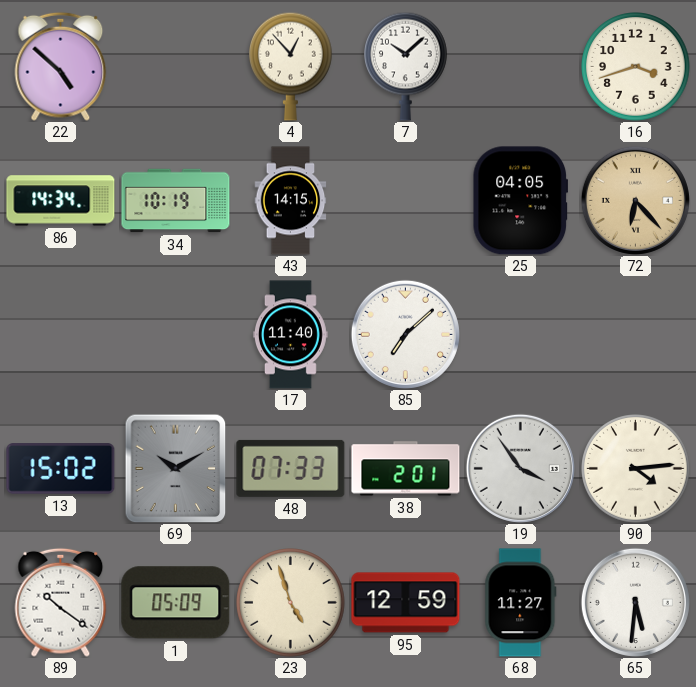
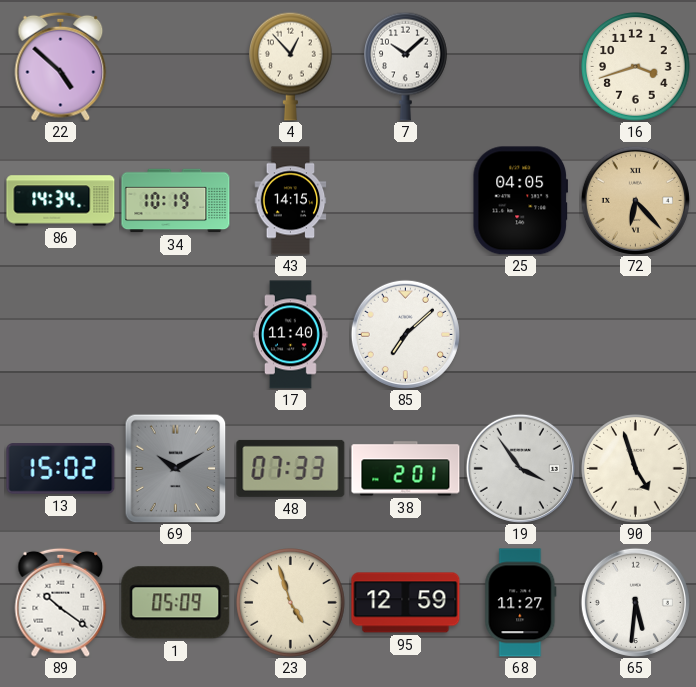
90: 4:14 -> 4:57
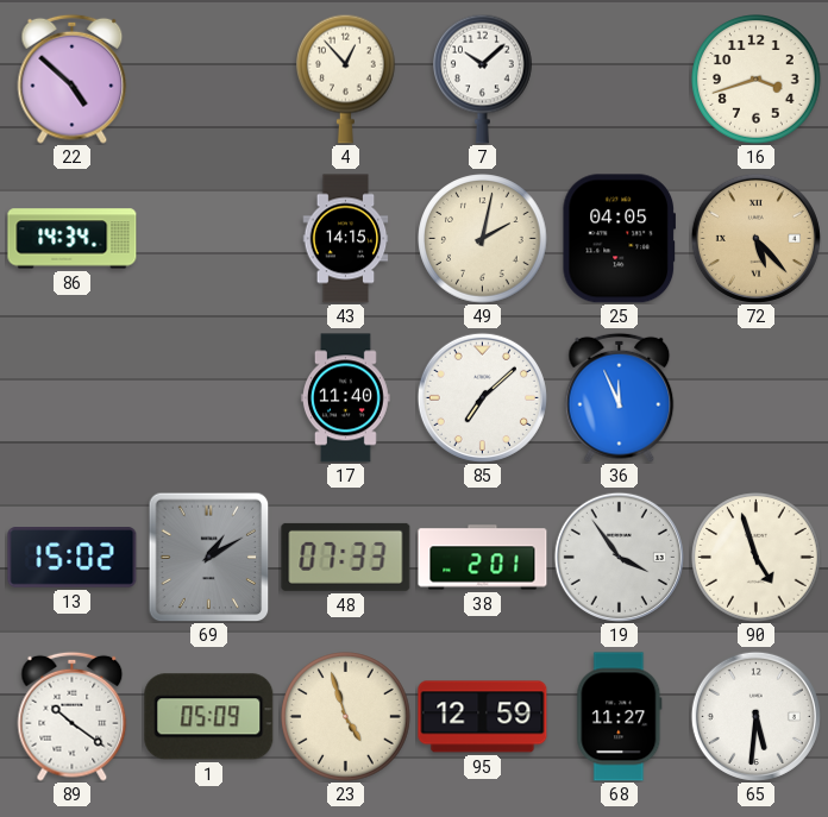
34: 10:19 -> none
49: none -> 2:02
72: 6:23 -> 5:23
36: none -> 11:56
69: 10:10 -> 1:10
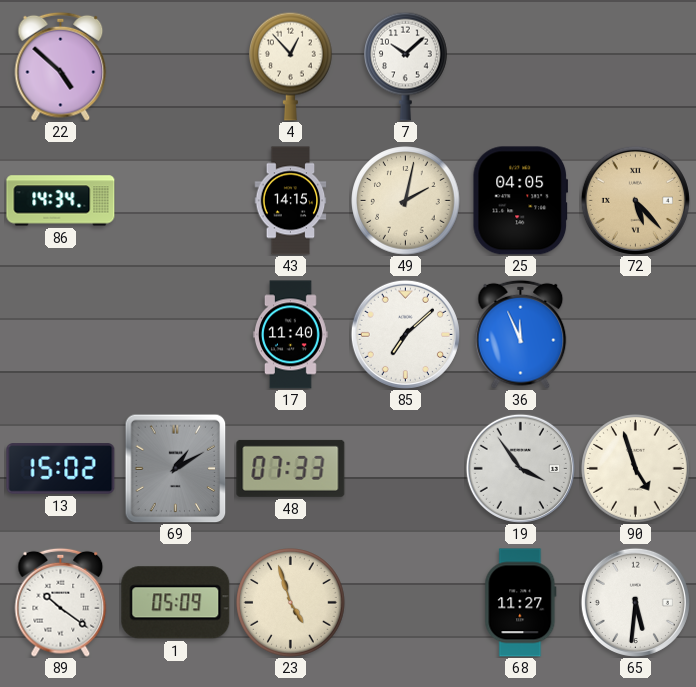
16: 3:42 -> none
38: 2:01 -> none
95: 12:59 -> none
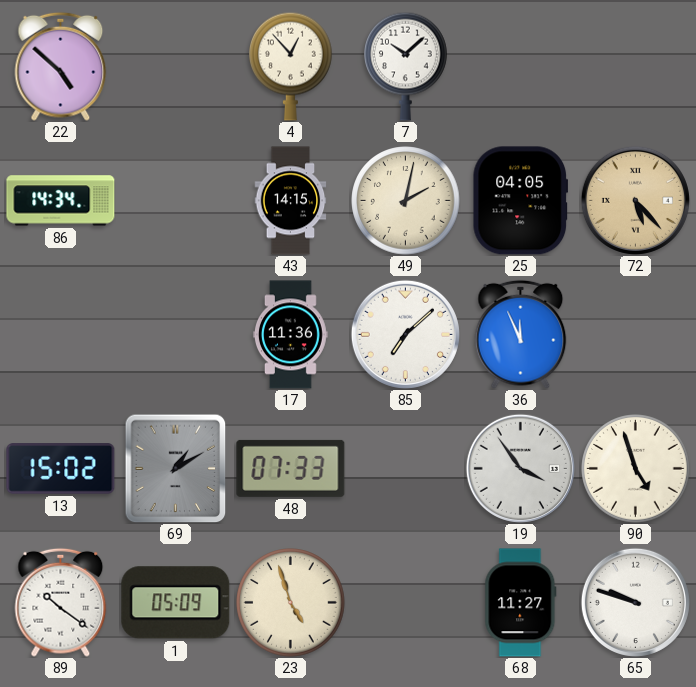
17: 11:40 -> 11:36
65: 5:31 -> 9:48
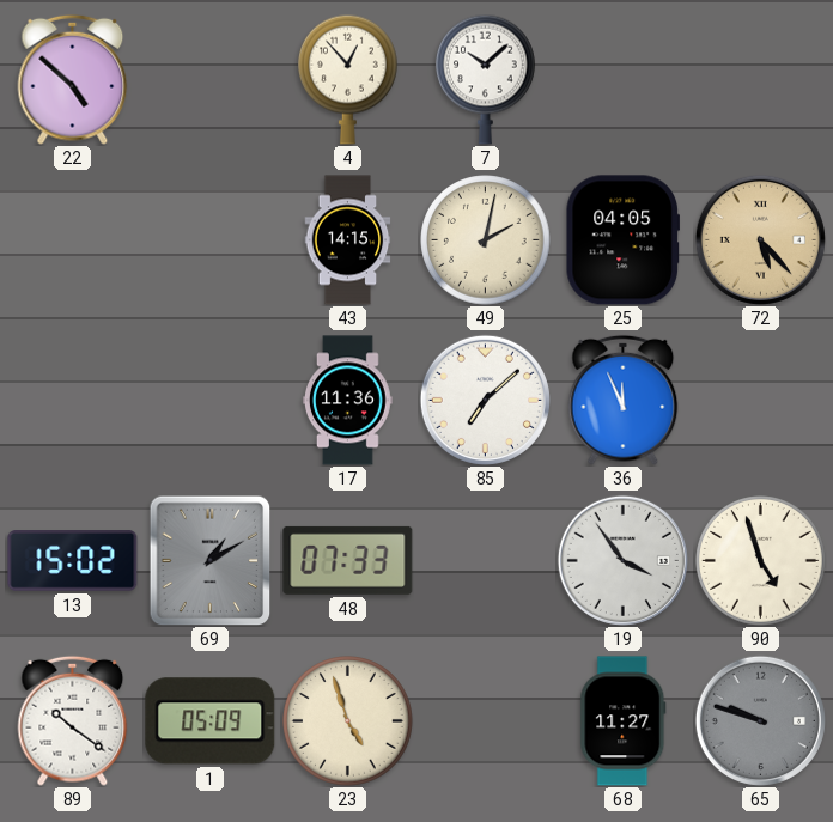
86: 14:34 -> none
65 dial: white -> grey
